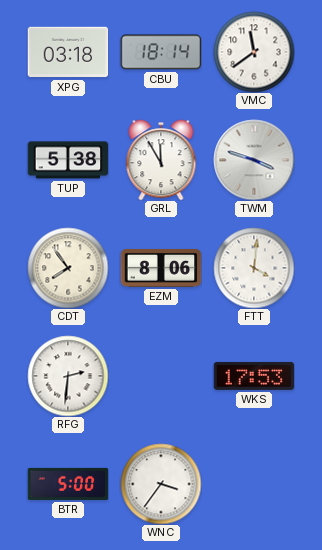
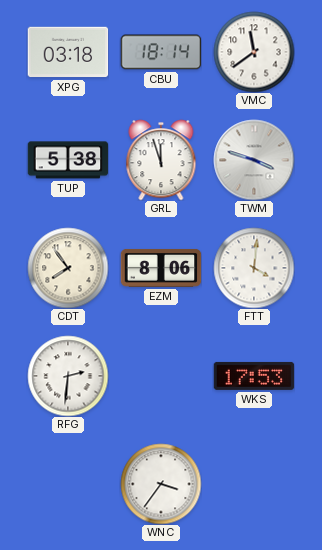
GRL: 11:55 -> 11:57
BTR: 5:00 -> none
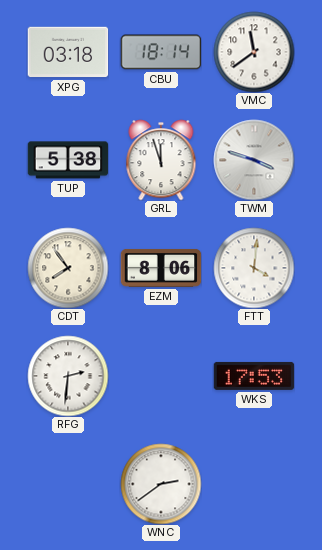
WNC: 3:36 -> 2:39
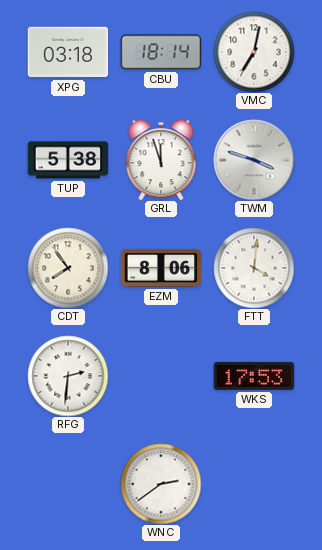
VMC: 11:39 -> 7:02
